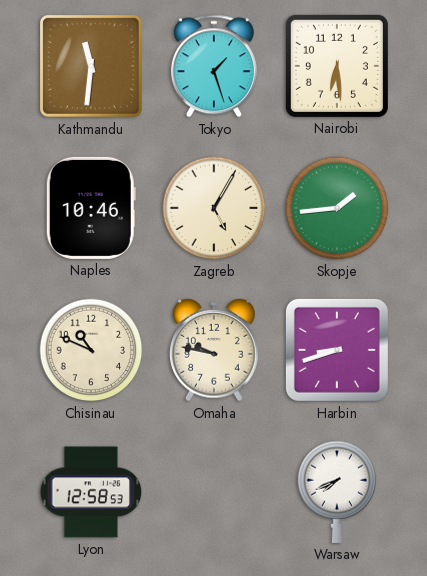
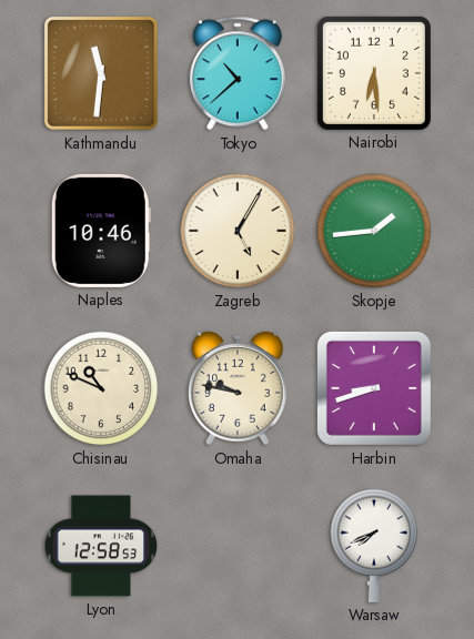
Tokyo: 1:27 -> 10:38
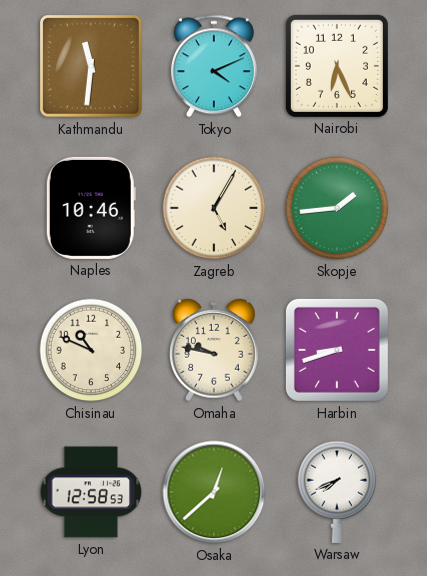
Tokyo: 10:38 -> 4:11
Nairobi: 6:29 -> 6:26
Osaka: none -> 12:38
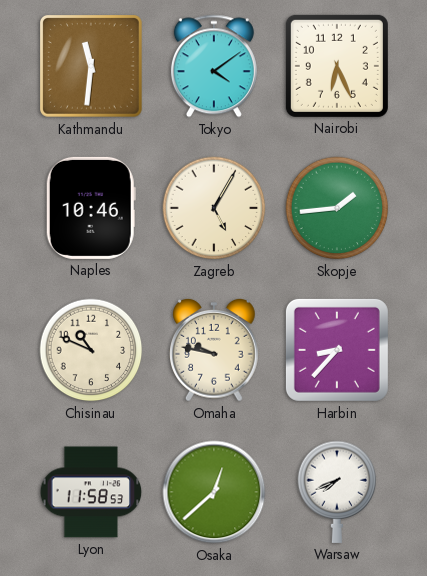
Tokyo: 4:11 -> 4:09
Harbin: 8:42 -> 8:37
Lyon: 12:58 -> 11:58
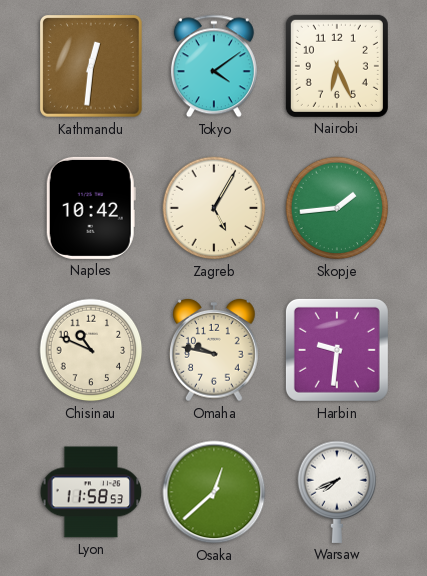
Kathmandu: 11:31 -> 12:31
Naples: 10:46 -> 10:42
Harbin: 8:37 -> 9:31
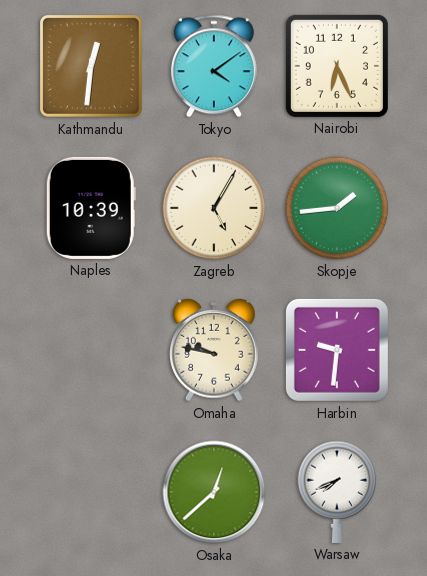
Naples: 10:42 -> 10:39
Chisinau: 10:49 -> none
Lyon: 11:58 -> none
